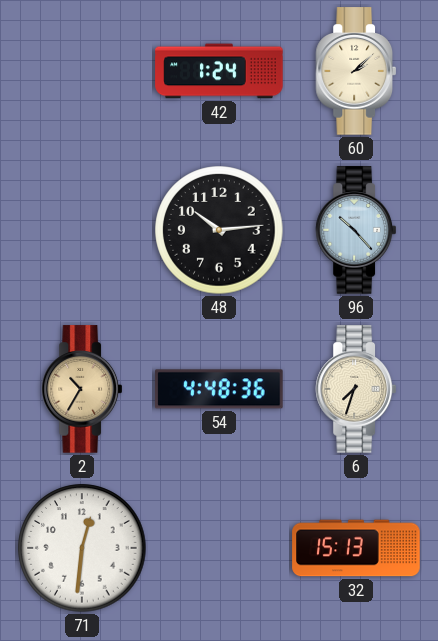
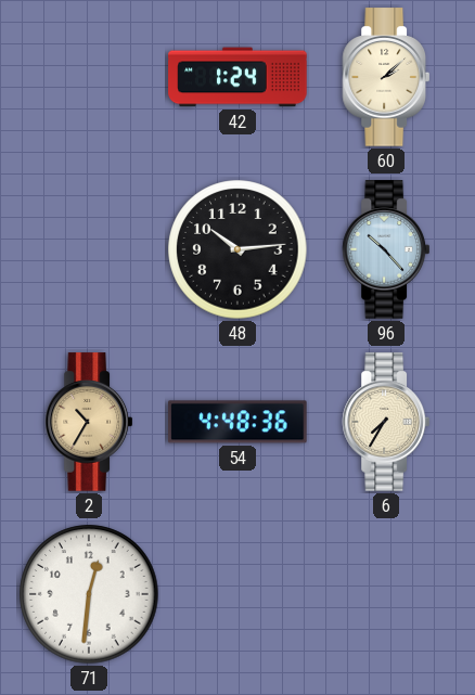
6: 7:33 -> 7:35
32: 15:13 -> none
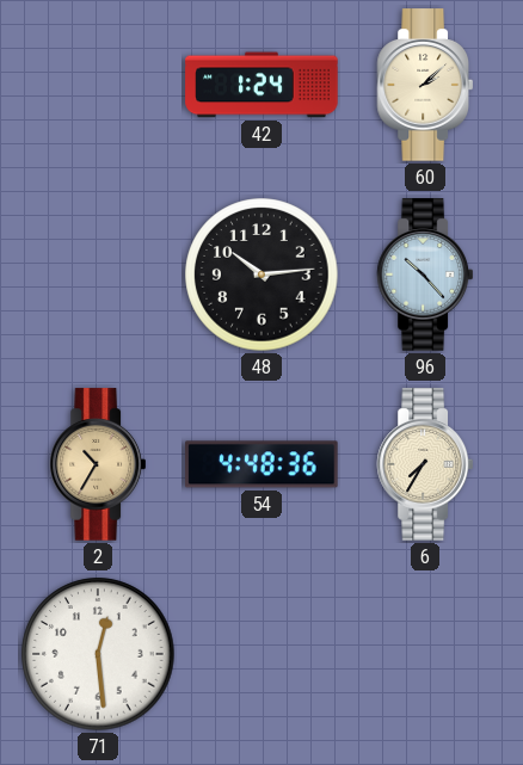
71: 12:31 -> 12:29
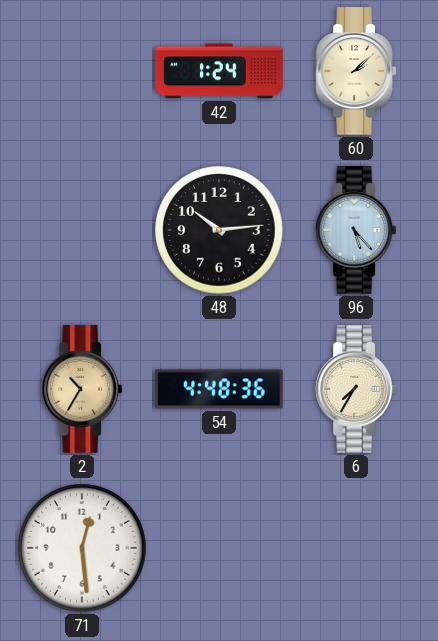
96: 10:23 -> 5:23
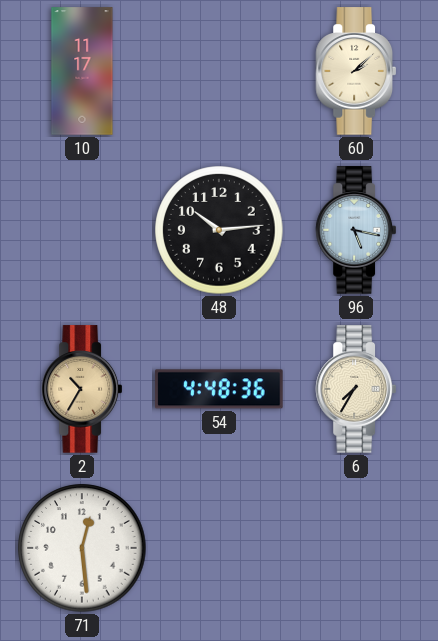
10: none -> 11:17
42: 1:24 -> none
96: 5:23 -> 5:17
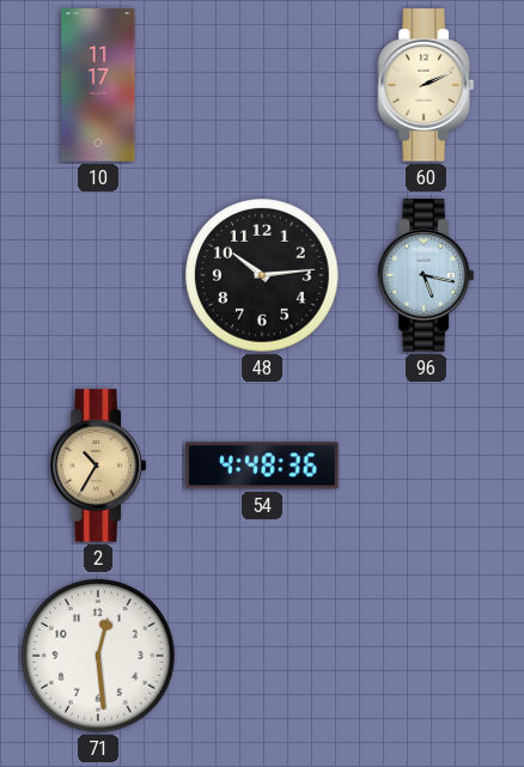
60: 2:08 -> 2:11
6: 7:35 -> none
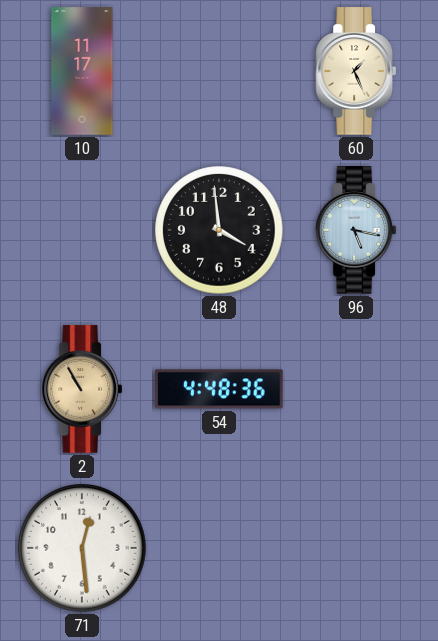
60: 2:11 -> 1:26
48: 10:14 -> 3:59
2: 10:35 -> 10:55
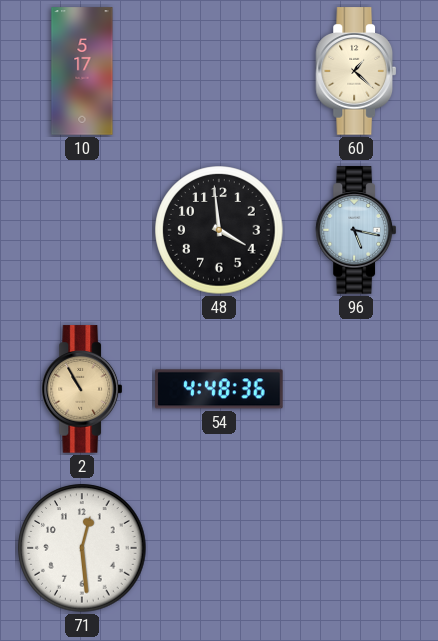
10: 11:17 -> 5:17
60: 1:26 -> 1:22
